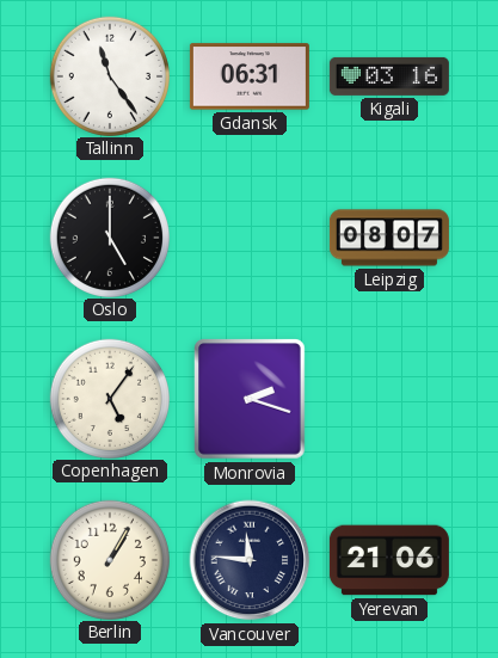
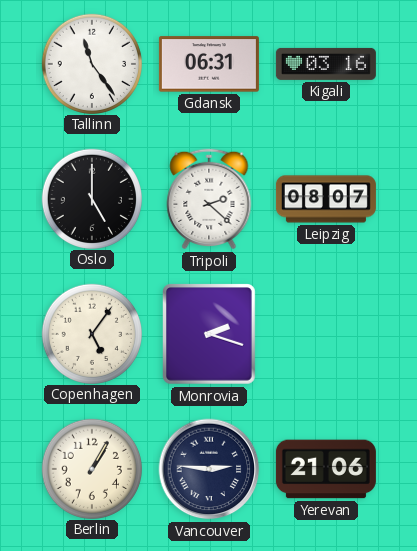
Tripoli: none -> 2:22
Vancouver: 11:46 -> 2:46
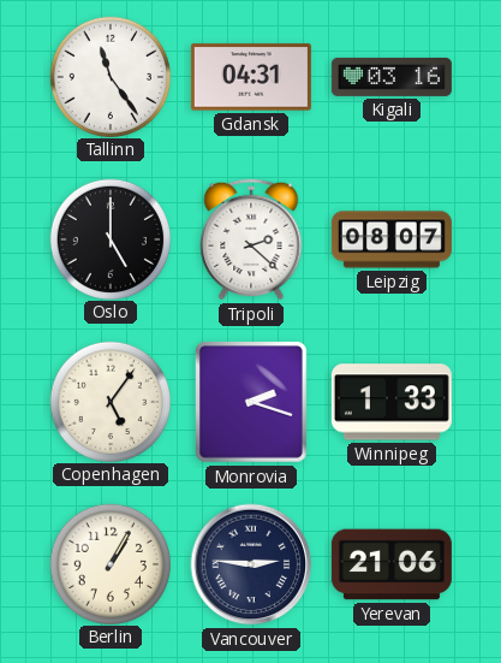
Gdansk: 06:31 -> 04:31
Winnipeg: none -> 1:33
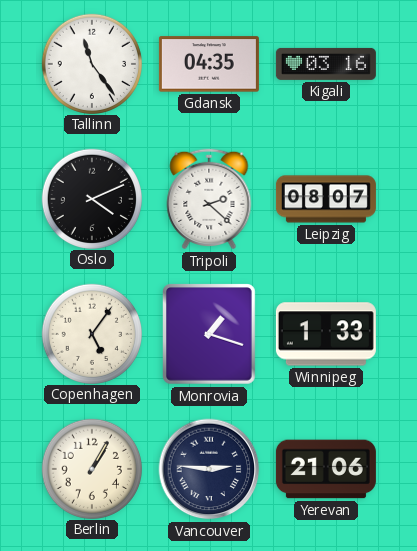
Gdansk: 04:31 -> 04:35
Oslo: 5:00 -> 4:11
Monrovia: 2:18 -> 1:18
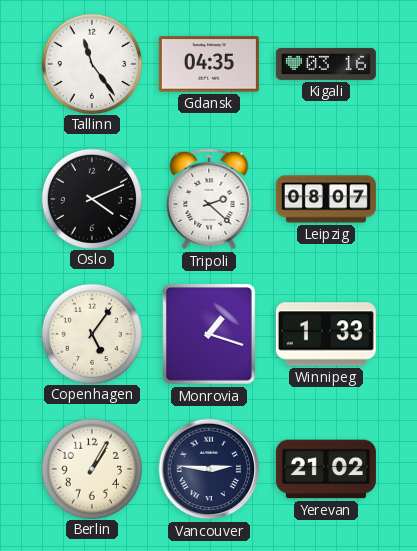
Yerevan: 21:06 -> 21:02
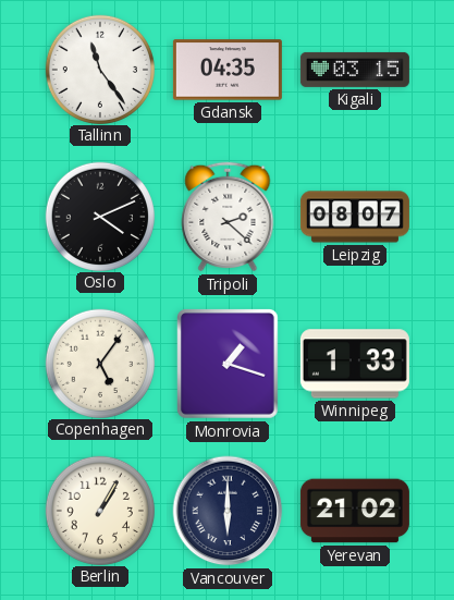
Kigali: 03:16 -> 03:15
Vancouver: 2:46 -> 6:00
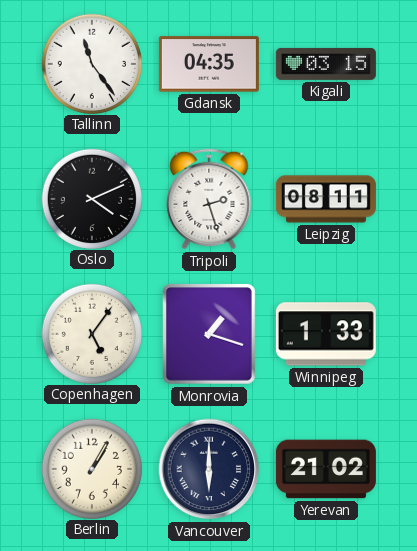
Tripoli: 2:22 -> 2:27
Leipzig: 08:07 -> 08:11
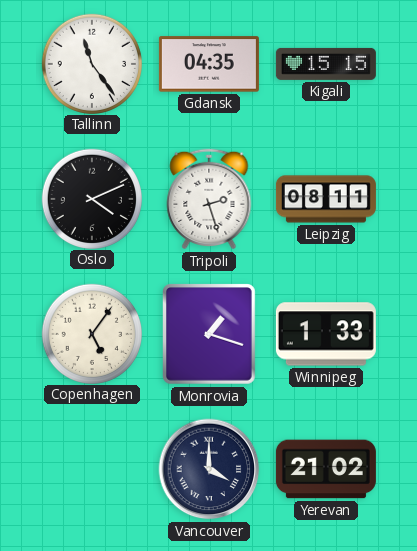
Kigali: 03:15 -> 15:15
Berlin: 1:05 -> none
Vancouver: 6:00 -> 4:00
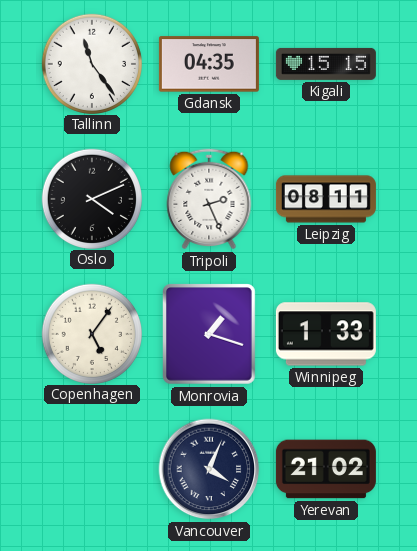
Tripoli: 2:27 -> 2:26
Vancouver: 4:00 -> 4:04
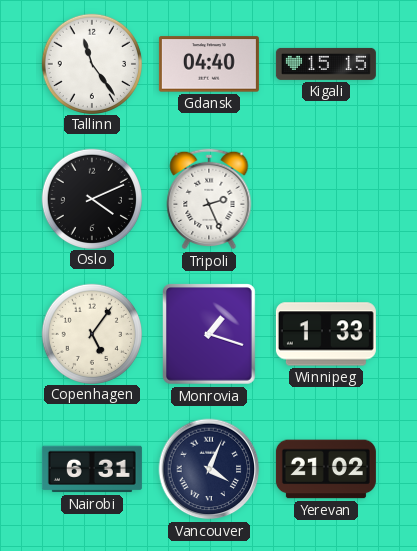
Gdansk: 04:35 -> 04:40
Leipzig: 08:11 -> none
Nairobi: none -> 6:31
